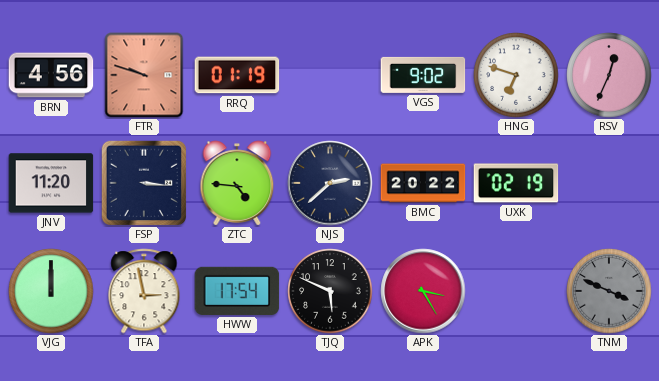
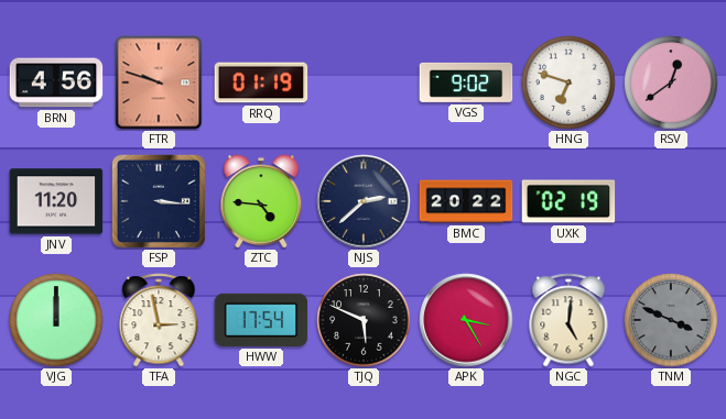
RSV: 12:34 -> 12:39
NGC: none -> 5:01
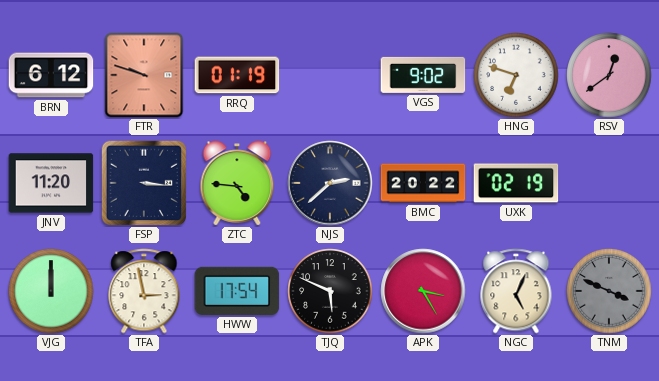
BRN: 4:56 -> 6:12
NGC: 5:01 -> 5:04
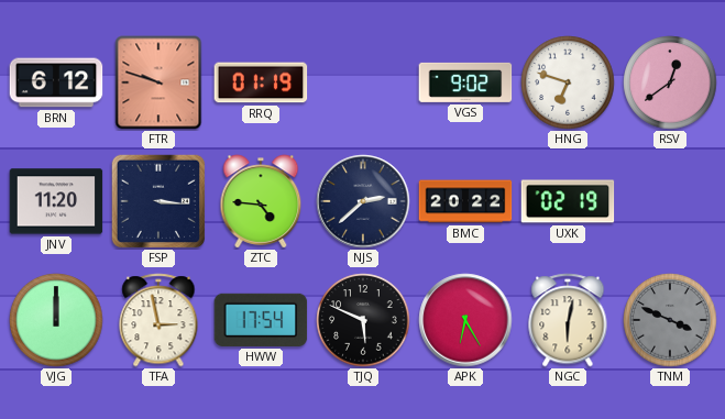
APK: 3:25 -> 6:25
NGC: 5:04 -> 6:02
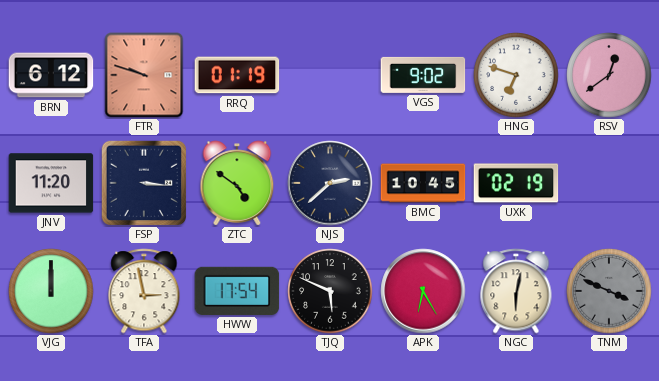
ZTC: 4:46 -> 4:51
BMC: 20:22 -> 10:45
